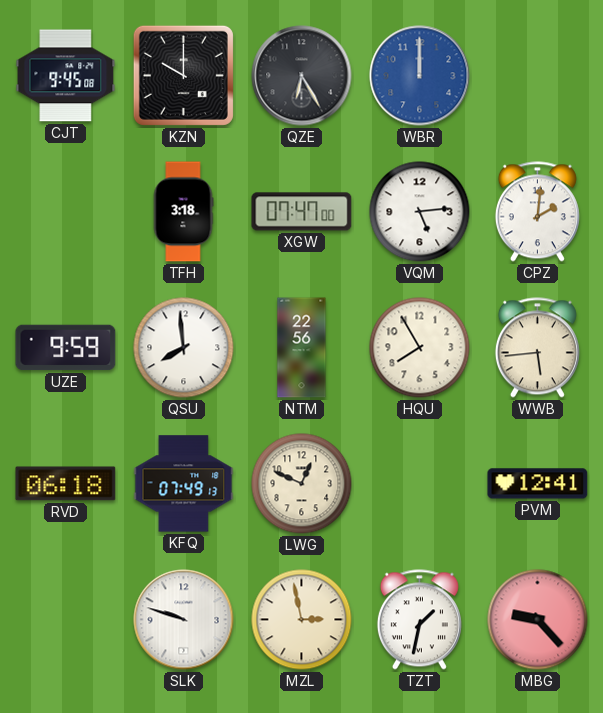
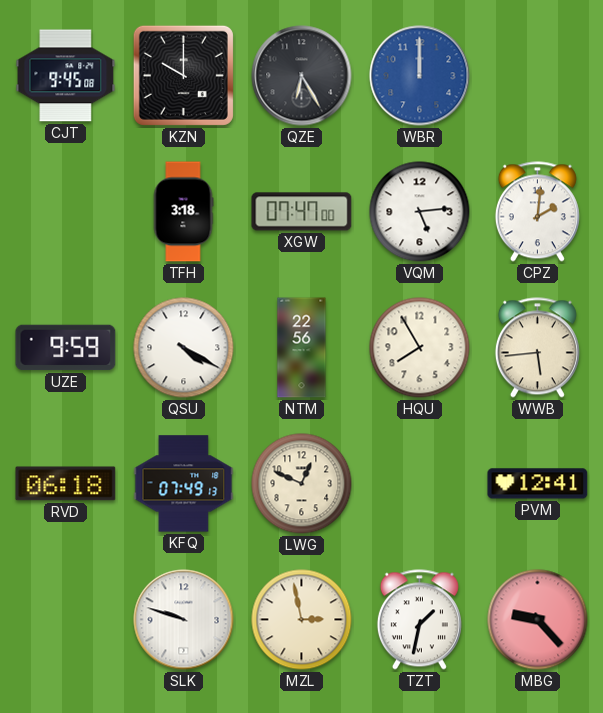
QSU: 7:59 -> 4:20
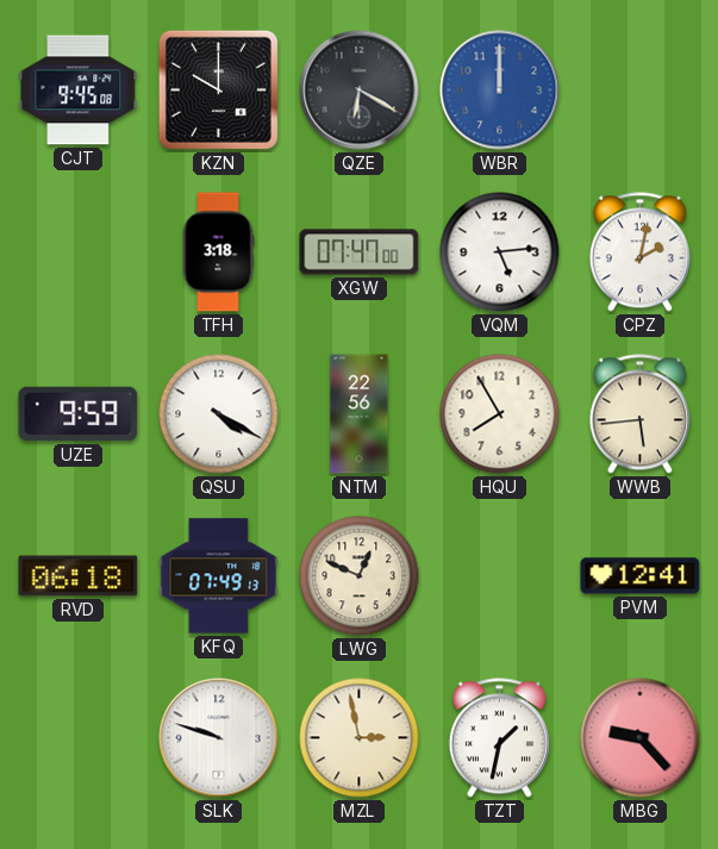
QZE: 6:25 -> 6:20
CPZ: 2:01 -> 2:02
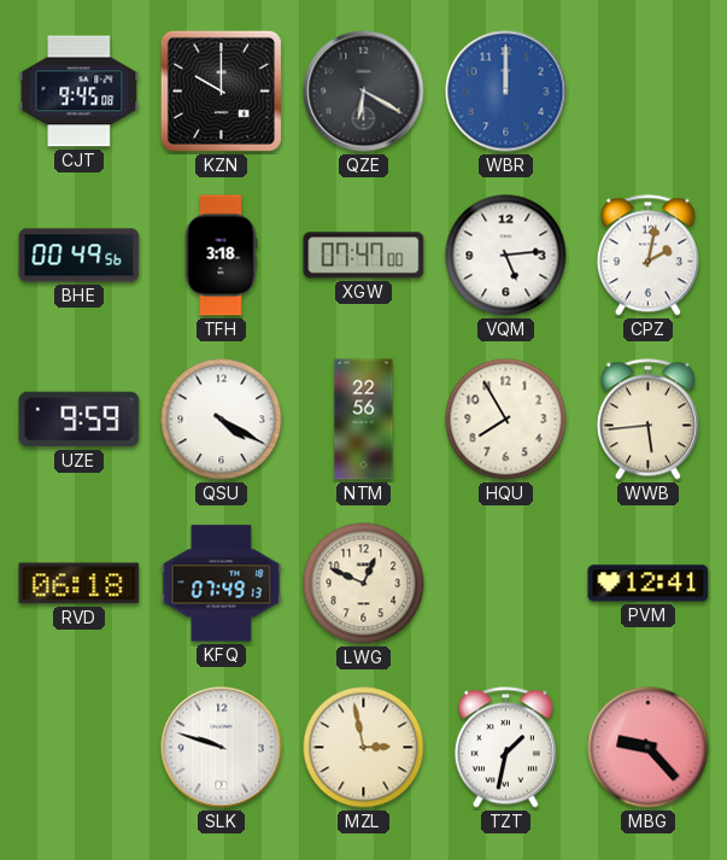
BHE: none -> 00:49
